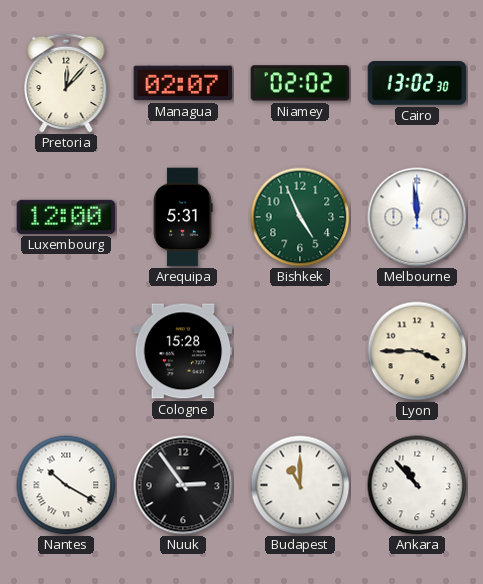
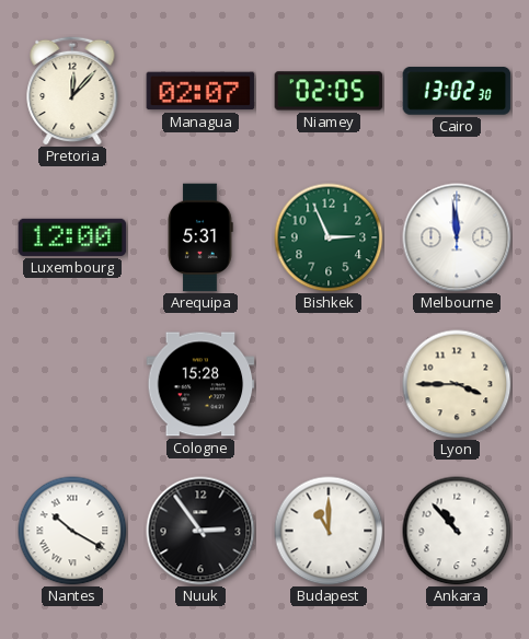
Niamey: 02:02 -> 02:05
Bishkek: 4:56 -> 2:56
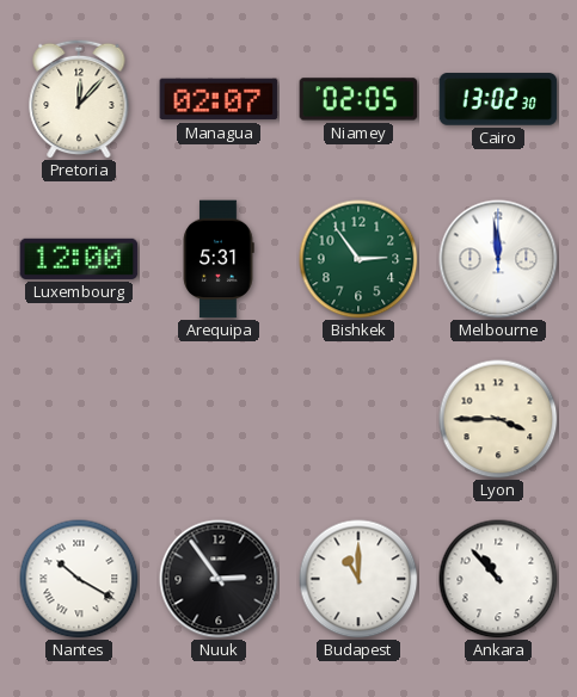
Bishkek: 2:56 -> 2:54
Cologne: 15:28 -> none
